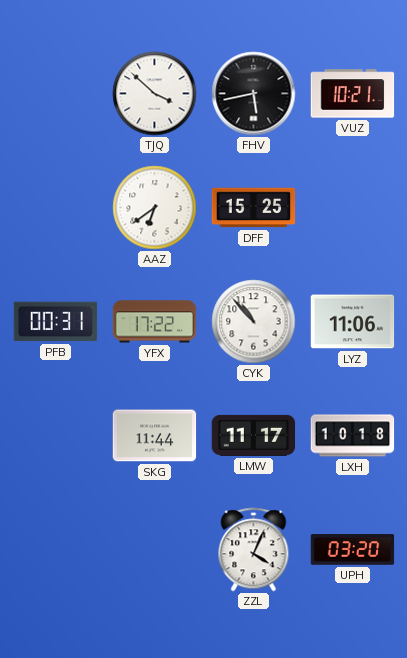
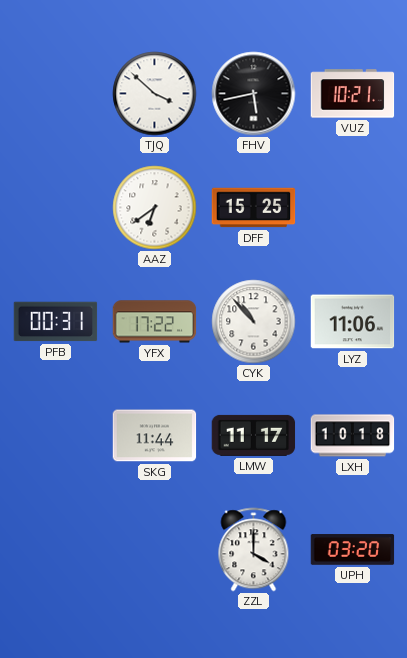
ZZL: 4:04 -> 4:00
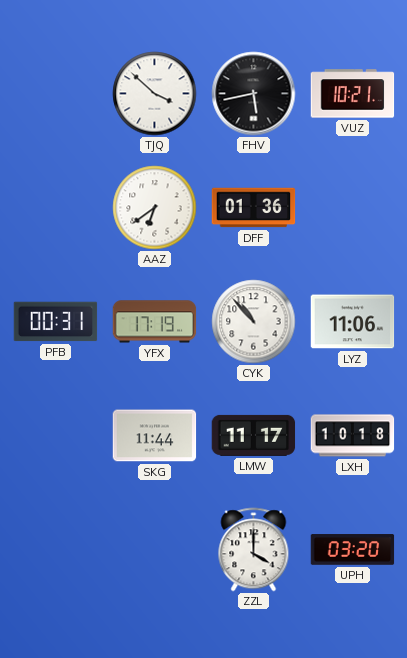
DFF: 15:25 -> 01:36
YFX: 17:22 -> 17:19
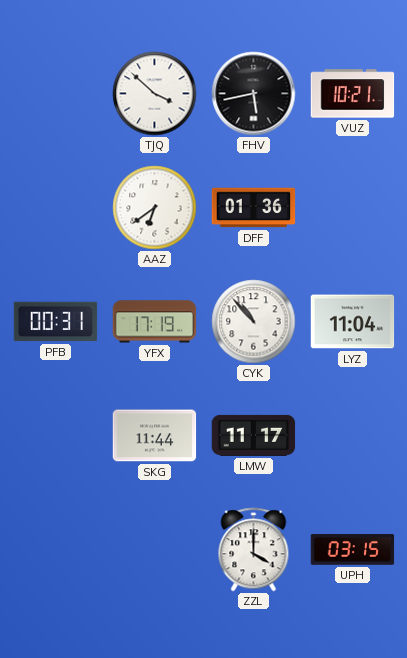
LYZ: 11:06 -> 11:04
LXH: 10:18 -> none
UPH: 03:20 -> 03:15
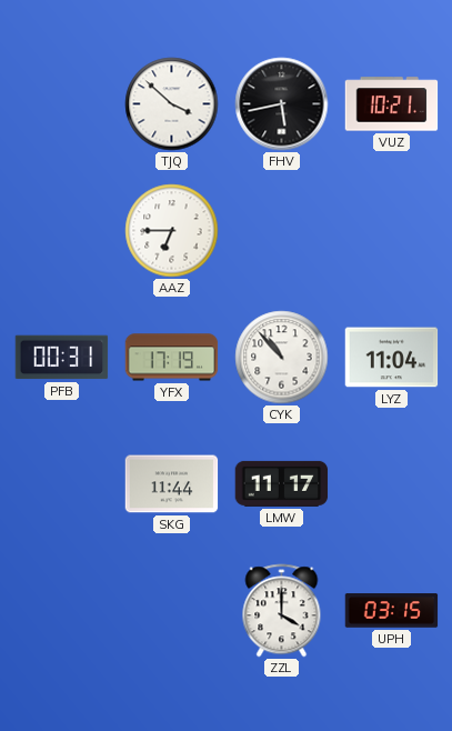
AAZ: 6:39 -> 6:45
DFF: 01:36 -> none
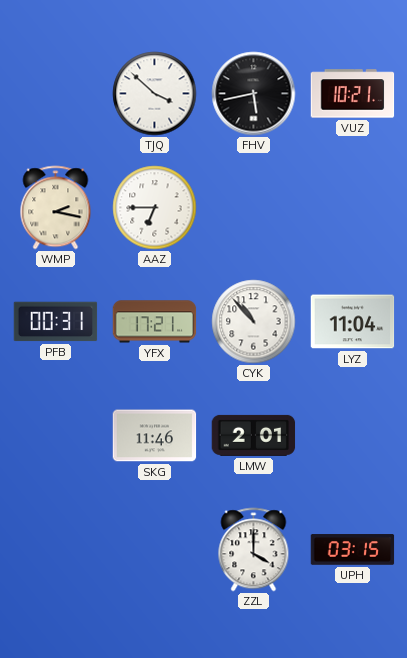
WMP: none -> 2:17
YFX: 17:19 -> 17:21
SKG: 11:44 -> 11:46
LMW: 11:17 -> 2:01
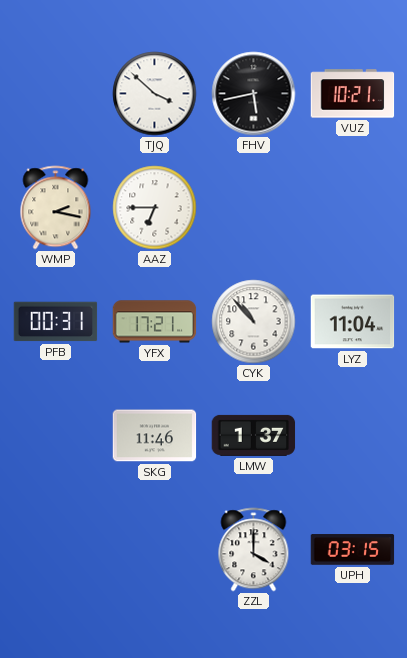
LMW: 2:01 -> 1:37
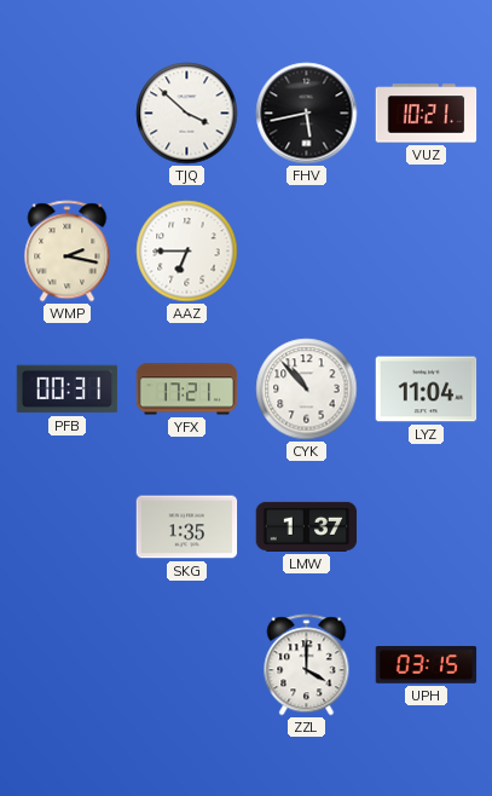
SKG: 11:46 -> 1:35
